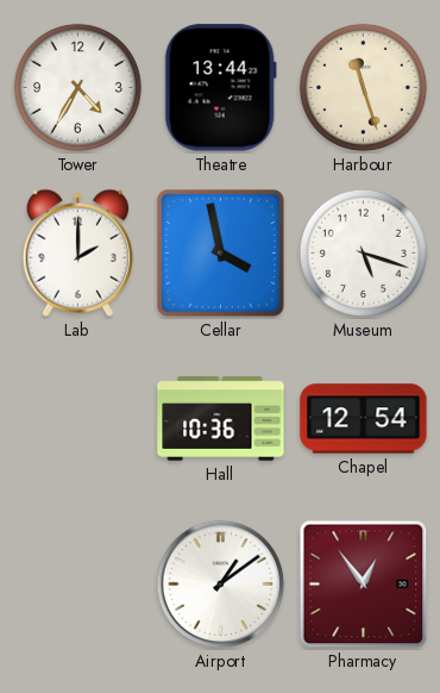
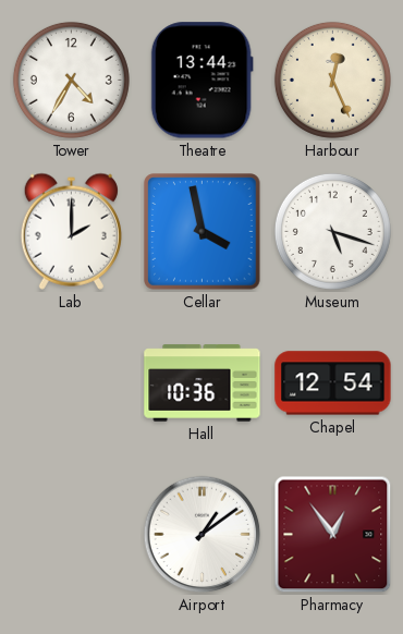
Harbour: 11:27 -> 12:26
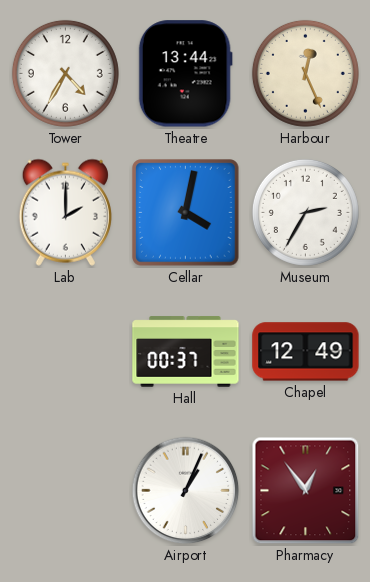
Cellar: 3:58 -> 4:02
Museum: 5:18 -> 2:35
Hall: 10:36 -> 00:37
Chapel: 12:54 -> 12:49
Airport: 1:09 -> 1:04
